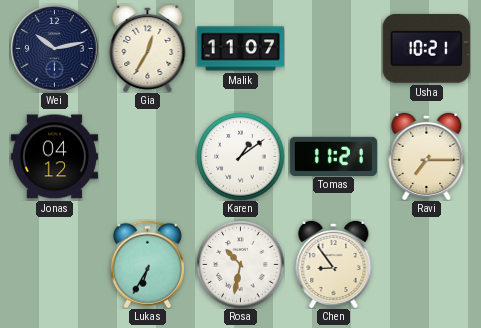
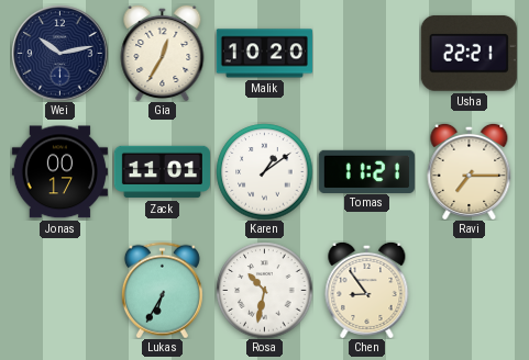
Malik: 11:07 -> 10:20
Usha: 10:21 -> 22:21
Jonas: 04:12 -> 00:17
Zack: none -> 11:01
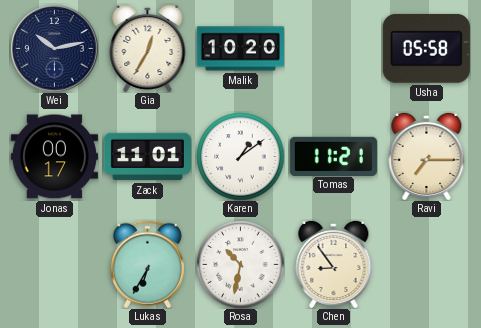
Usha: 22:21 -> 05:58
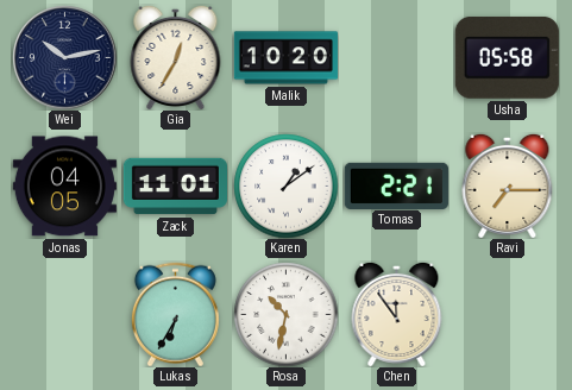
Jonas: 00:17 -> 04:05
Tomas: 11:21 -> 2:21
Chen: 8:54 -> 11:54
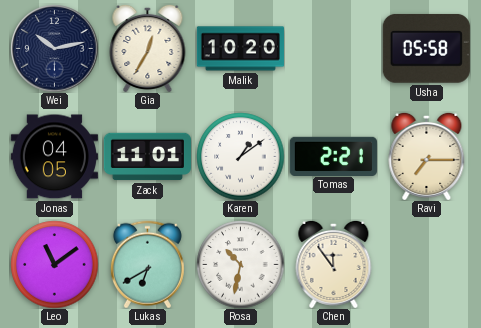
Leo: none -> 11:09
Lukas: 6:35 -> 6:40
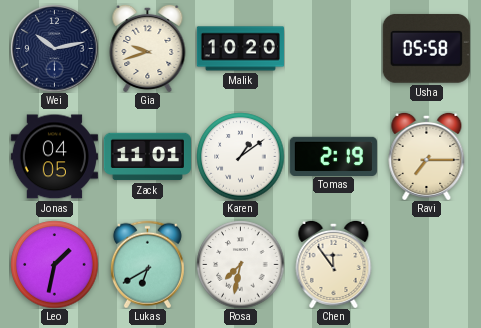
Gia: 12:35 -> 9:42
Tomas: 2:21 -> 2:19
Leo: 11:09 -> 1:32
Rosa: 10:32 -> 7:32
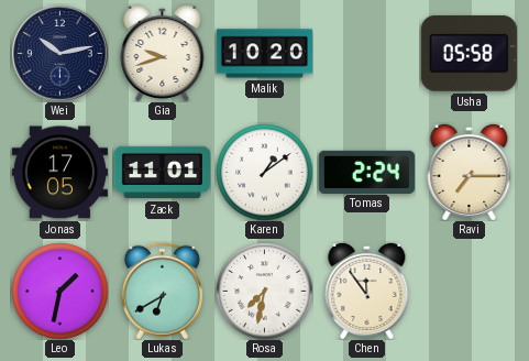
Jonas: 04:05 -> 17:05
Tomas: 2:19 -> 2:24
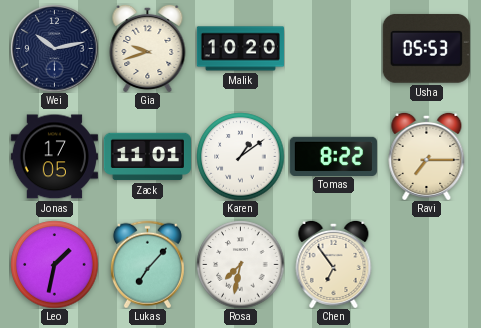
Usha: 05:58 -> 05:53
Tomas: 2:24 -> 8:22
Lukas: 6:40 -> 7:07
Chen: 11:54 -> 6:54
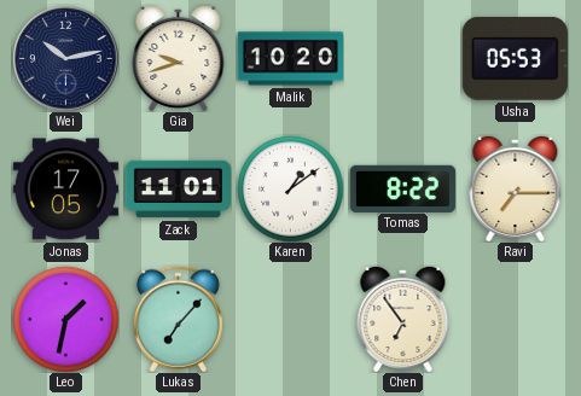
Rosa: 7:32 -> none
